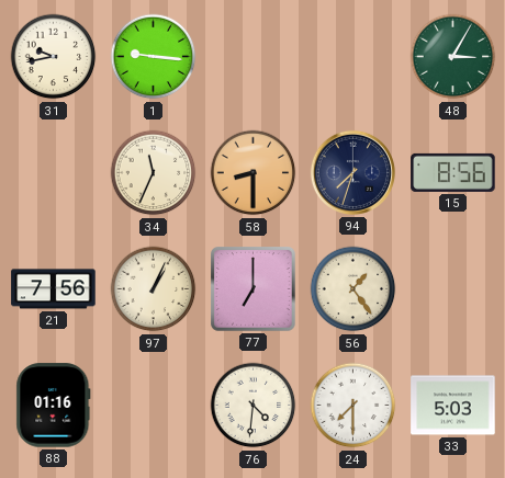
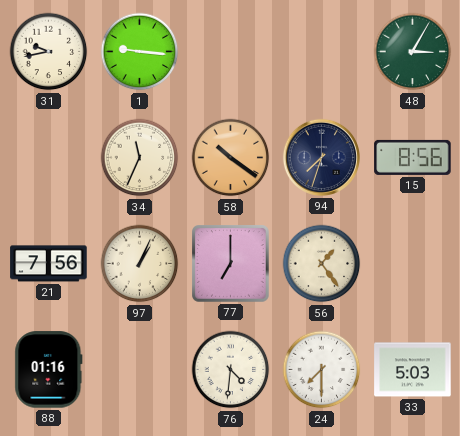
58: 8:30 -> 10:21
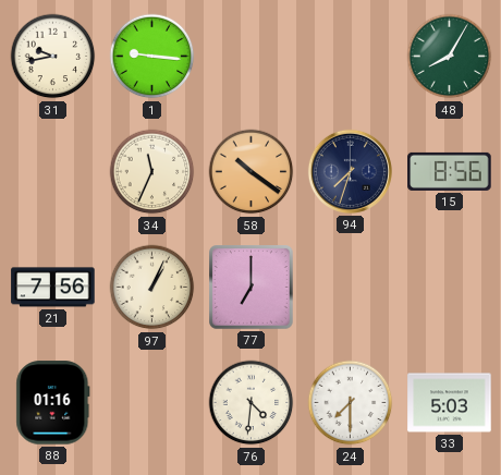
48: 3:05 -> 8:05
56: 1:24 -> none
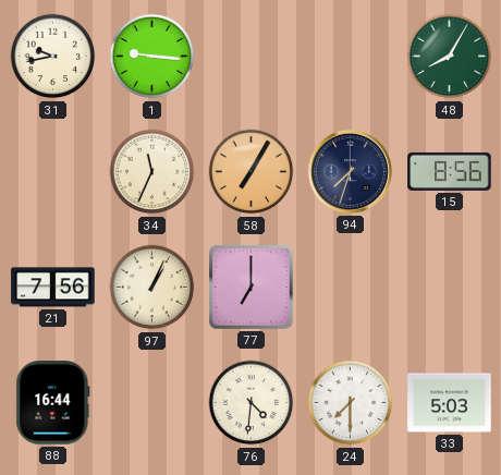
58: 10:21 -> 7:05
88: 01:16 -> 16:44
